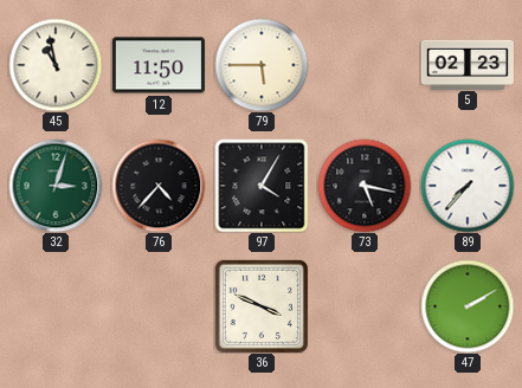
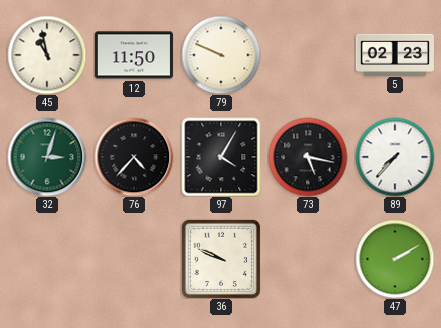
79: 5:45 -> 9:49
36: 3:49 -> 9:49
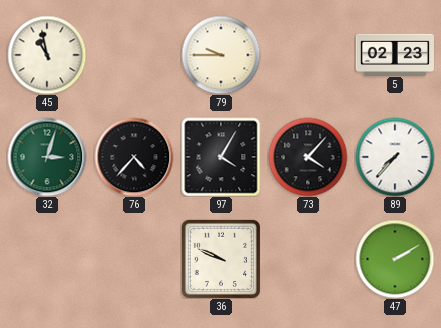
12: 11:50 -> none
79: 9:49 -> 9:45
73: 5:17 -> 4:07
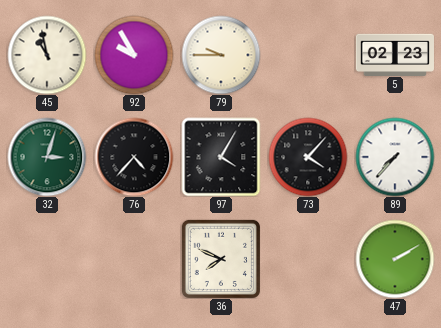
92: none -> 9:55
36: 9:49 -> 7:49
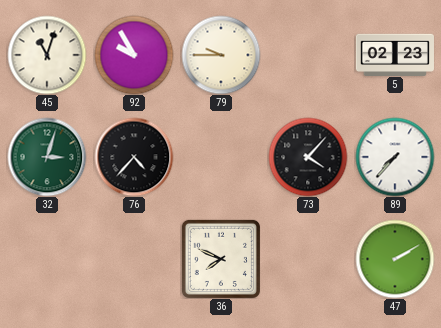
45: 10:58 -> 11:03
97: 4:05 -> none
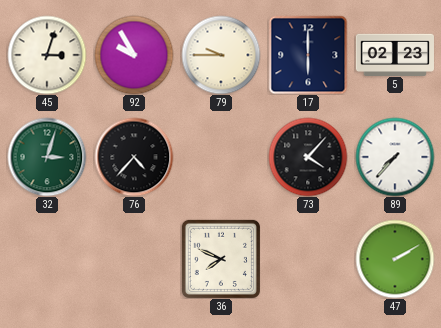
45: 11:03 -> 3:03
17: none -> 6:00
